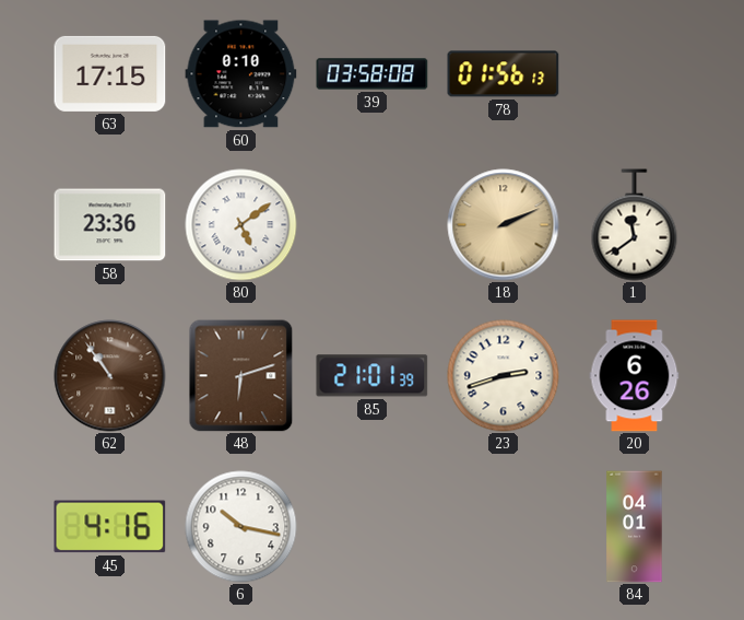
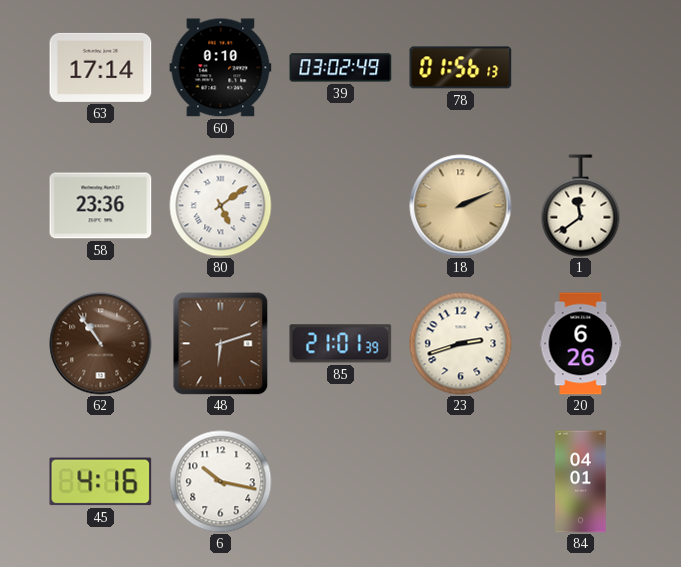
63: 17:15 -> 17:14
39: 03:58 -> 03:02
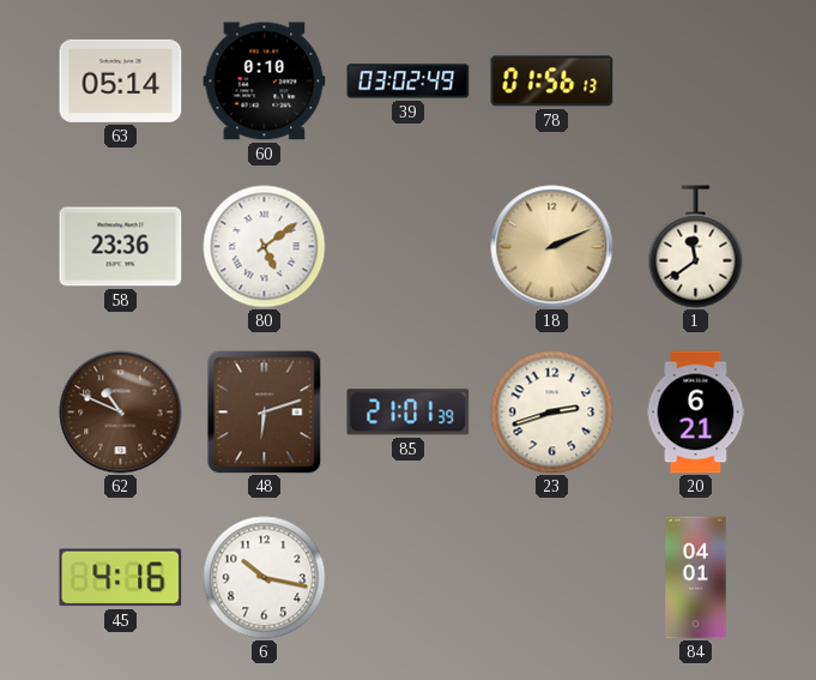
63: 17:14 -> 05:14
62: 10:54 -> 10:49
20: 6:26 -> 6:21
